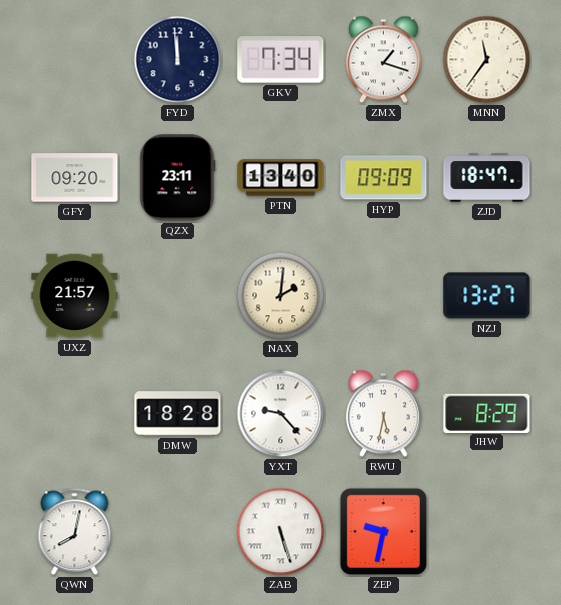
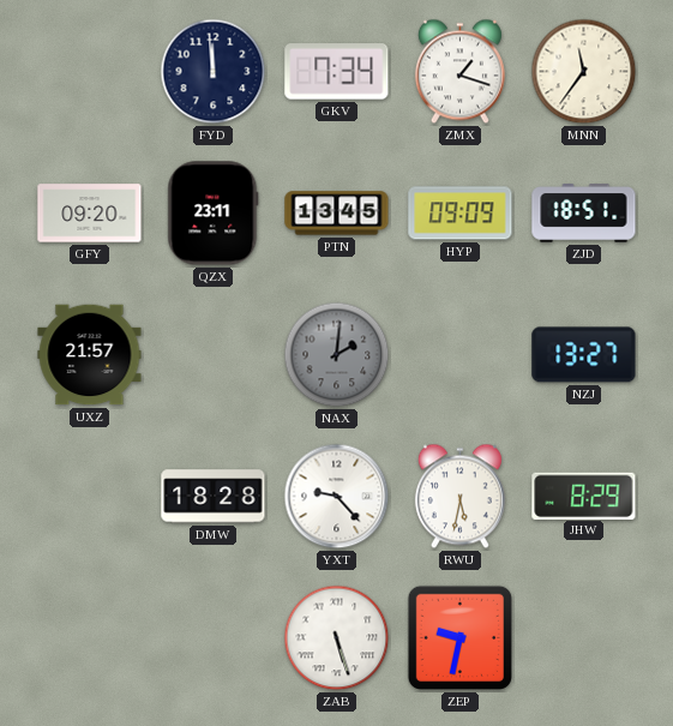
PTN: 13:40 -> 13:45
ZJD: 18:47 -> 18:51
NAX dial: cream -> grey
QWN: 8:02 -> none
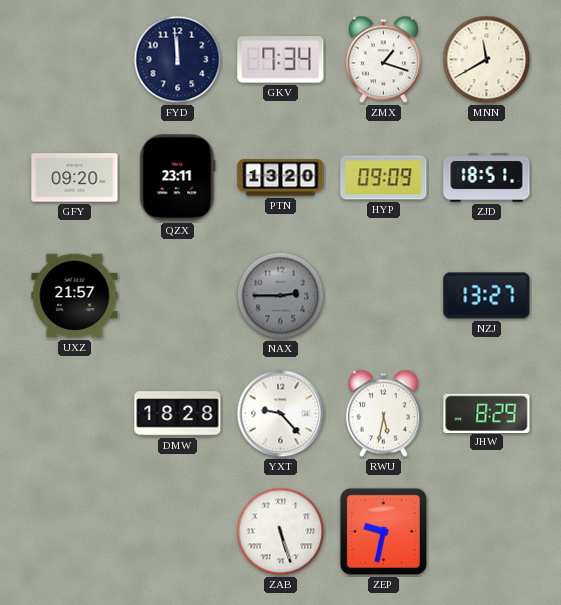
MNN: 11:36 -> 11:40
PTN: 13:45 -> 13:20
NAX: 2:01 -> 2:45
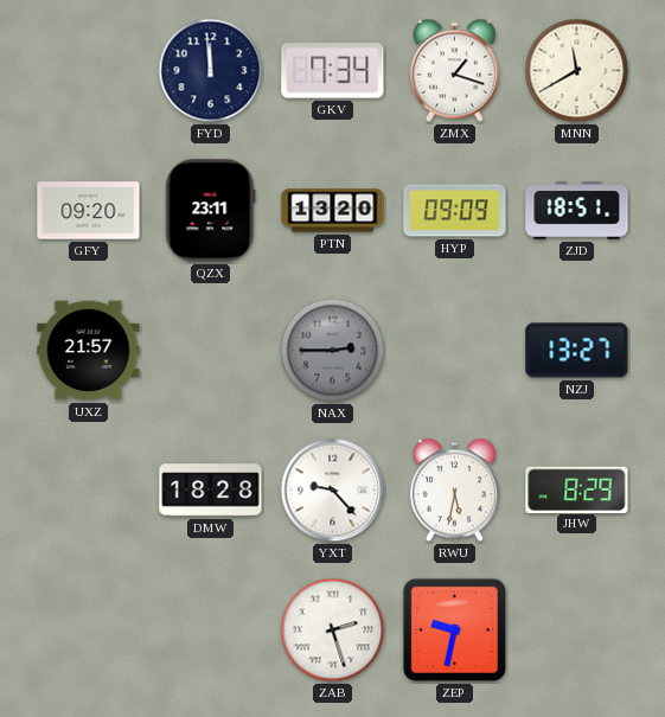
ZAB: 5:27 -> 2:27
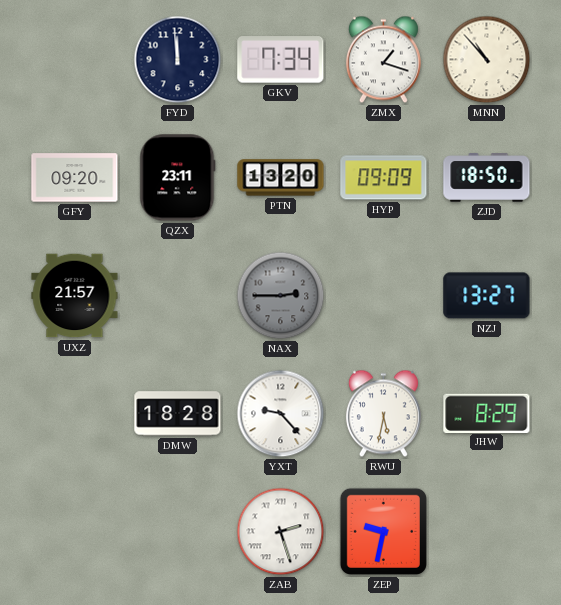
MNN: 11:40 -> 10:53
ZJD: 18:51 -> 18:50
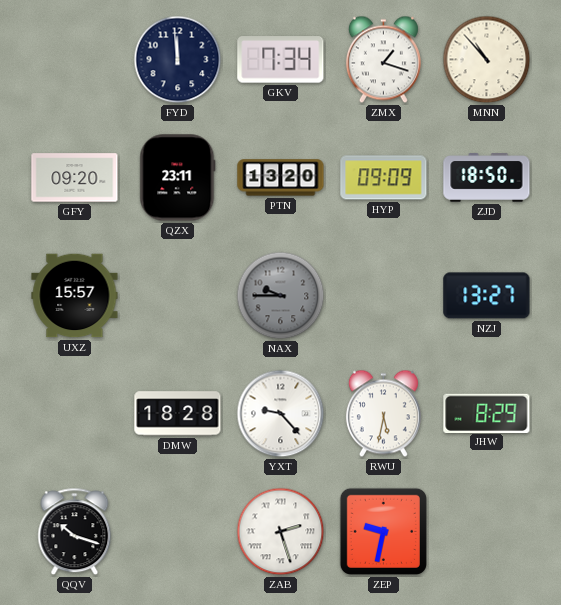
UXZ: 21:57 -> 15:57
NAX: 2:45 -> 9:45
QQV: none -> 10:18
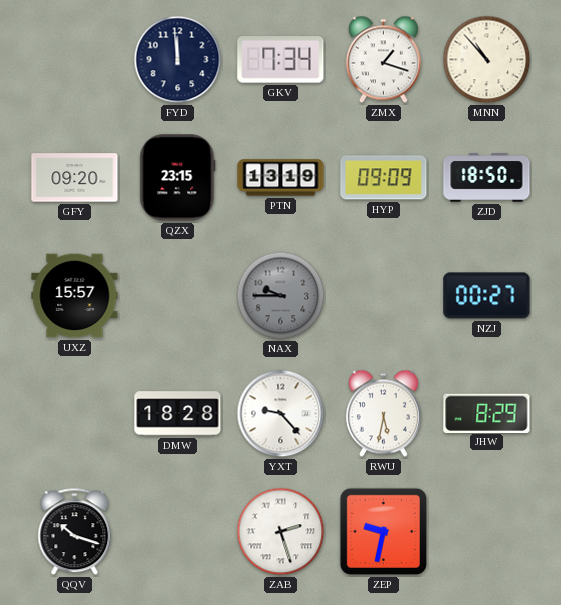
QZX: 23:11 -> 23:15
PTN: 13:20 -> 13:19
NZJ: 13:27 -> 00:27
